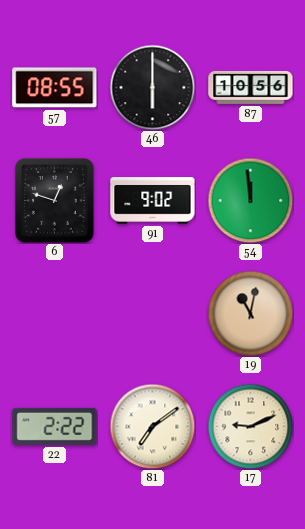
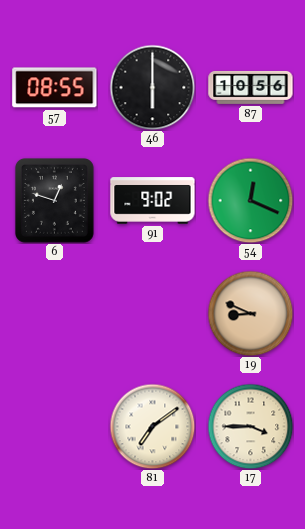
54: 11:59 -> 12:19
19: 11:02 -> 8:49
22: 2:22 -> none
17: 9:11 -> 3:45
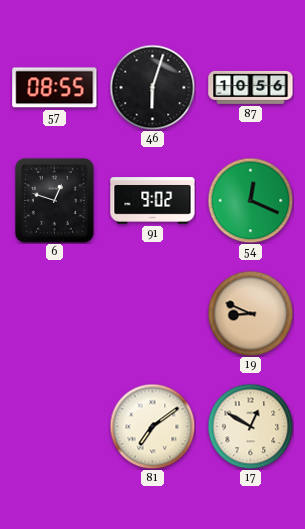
46: 6:00 -> 6:03
17: 3:45 -> 12:50
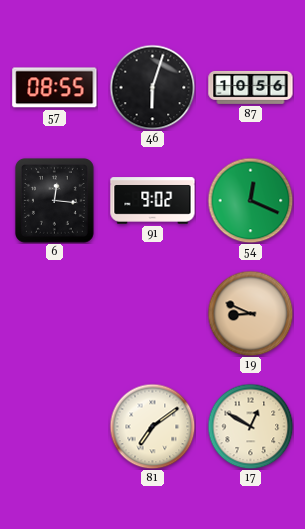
6: 12:48 -> 12:16
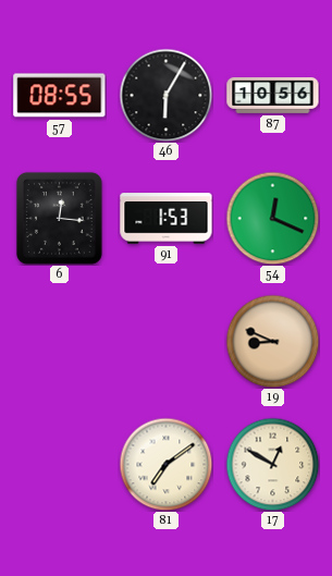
46: 6:03 -> 6:05
91: 9:02 -> 1:53
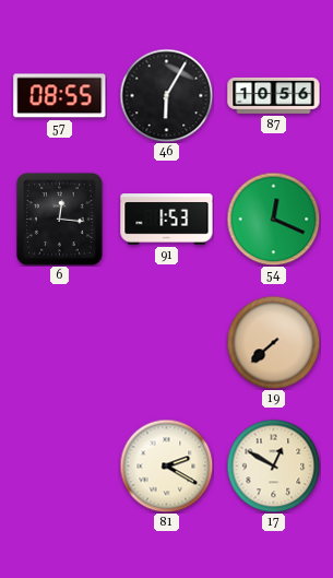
19: 8:49 -> 7:38
81: 7:09 -> 2:20
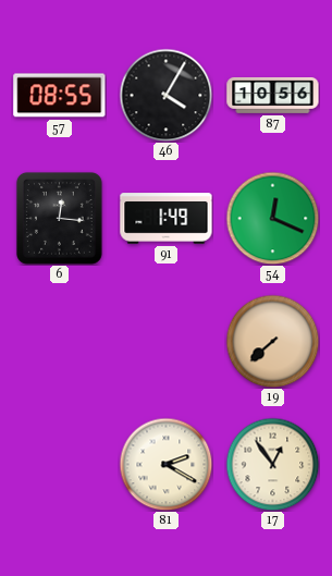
46: 6:05 -> 4:05
91: 1:53 -> 1:49
17: 12:50 -> 12:54
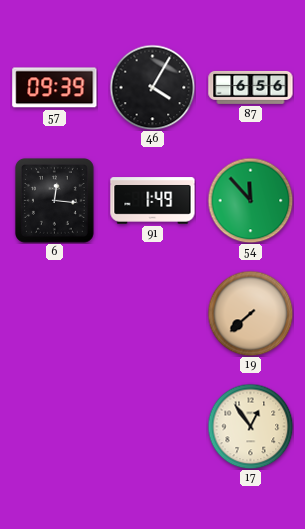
57: 08:55 -> 09:39
87: 10:56 -> 6:56
54: 12:19 -> 11:53
81: 2:20 -> none
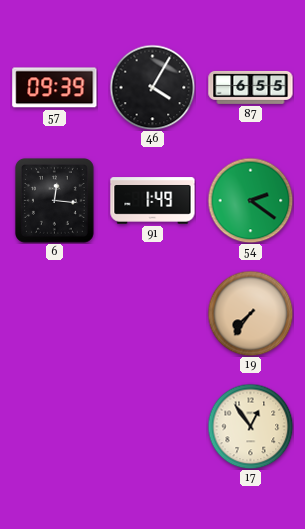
87: 6:56 -> 6:55
54: 11:53 -> 2:21
19: 7:38 -> 7:36
